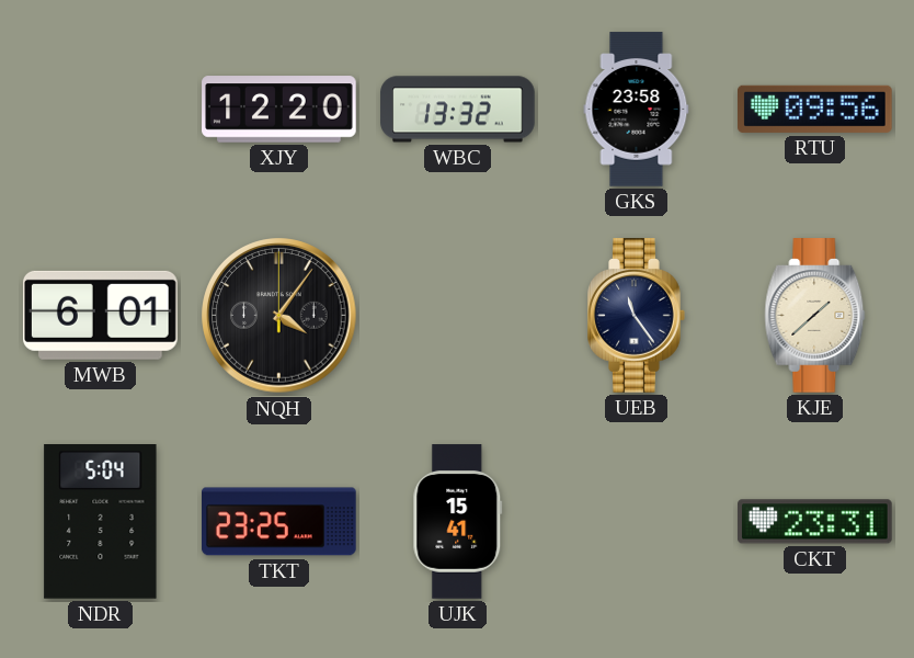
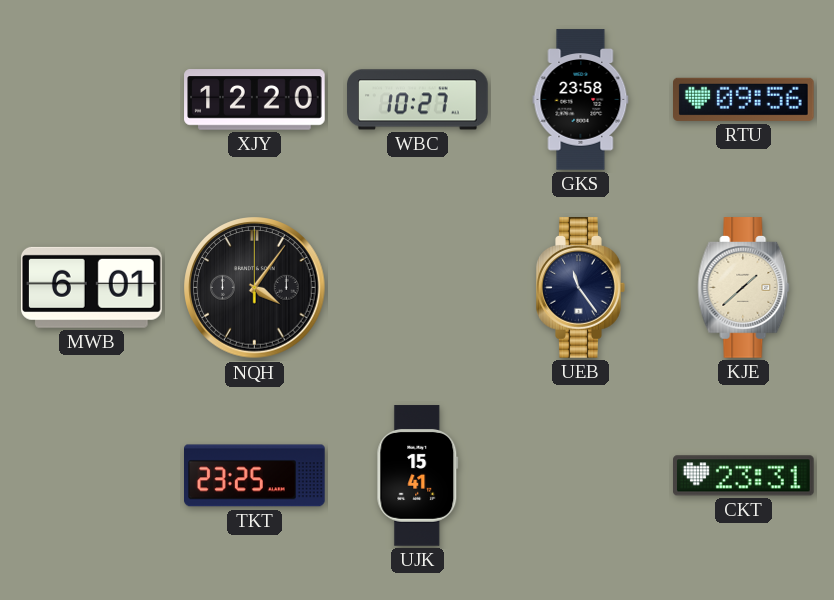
WBC: 13:32 -> 10:27
NDR: 5:04 -> none
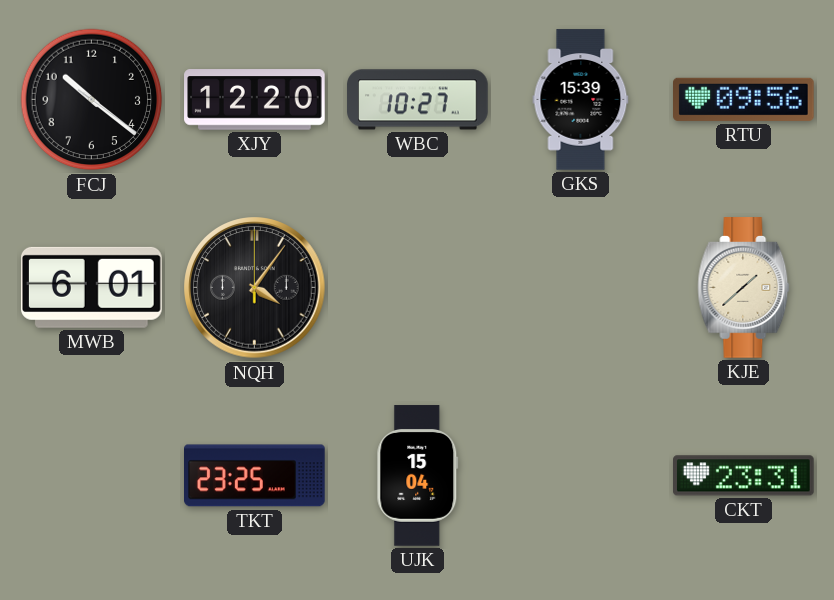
FCJ: none -> 10:21
GKS: 23:58 -> 15:39
UEB: 11:24 -> none
UJK: 15:41 -> 15:04
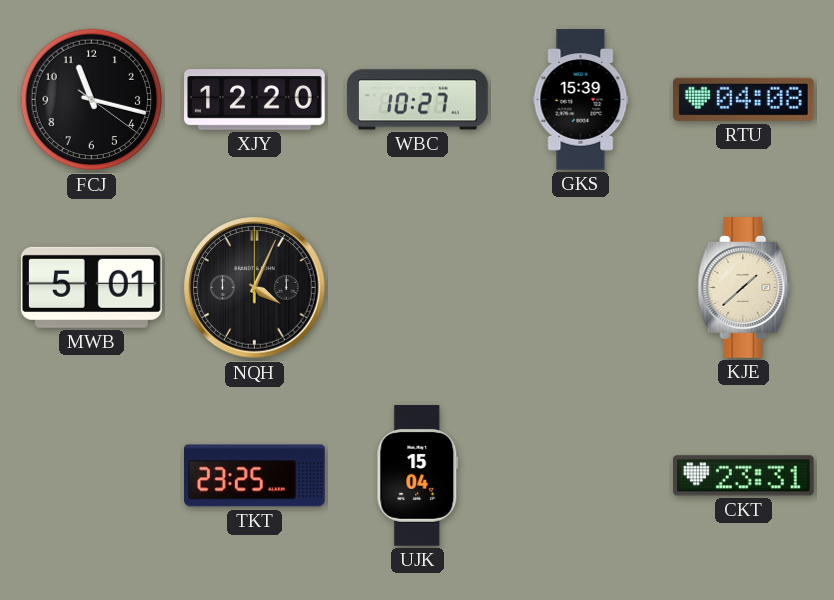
FCJ: 10:21 -> 11:17
RTU: 09:56 -> 04:08
MWB: 6:01 -> 5:01
NQH: 4:06 -> 4:04
